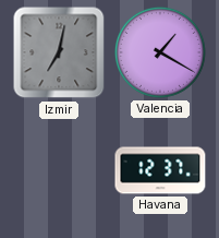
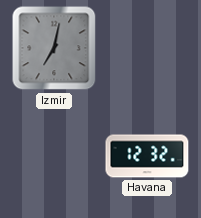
Valencia: 1:20 -> none
Havana: 12:37 -> 12:32
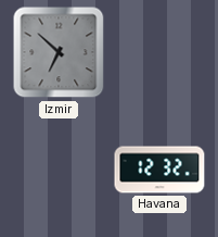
Izmir: 7:02 -> 6:52
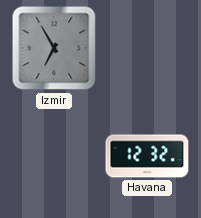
Izmir: 6:52 -> 6:55
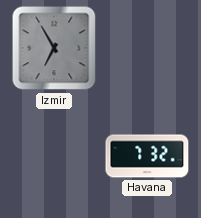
Havana: 12:32 -> 7:32
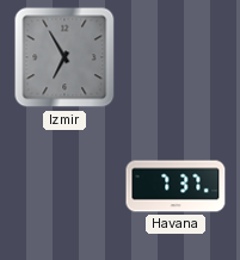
Havana: 7:32 -> 7:37
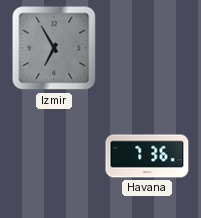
Havana: 7:37 -> 7:36
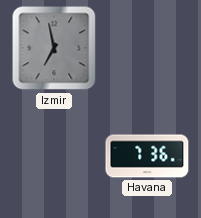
Izmir: 6:55 -> 6:58
